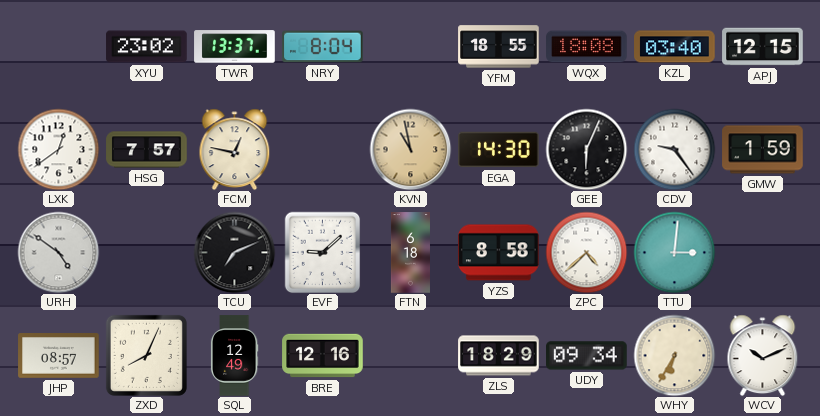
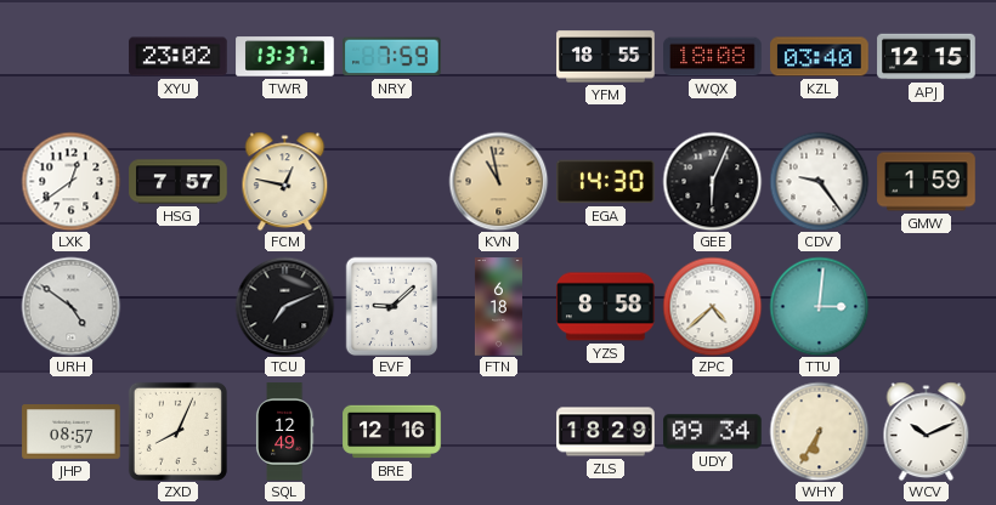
NRY: 8:04 -> 7:59
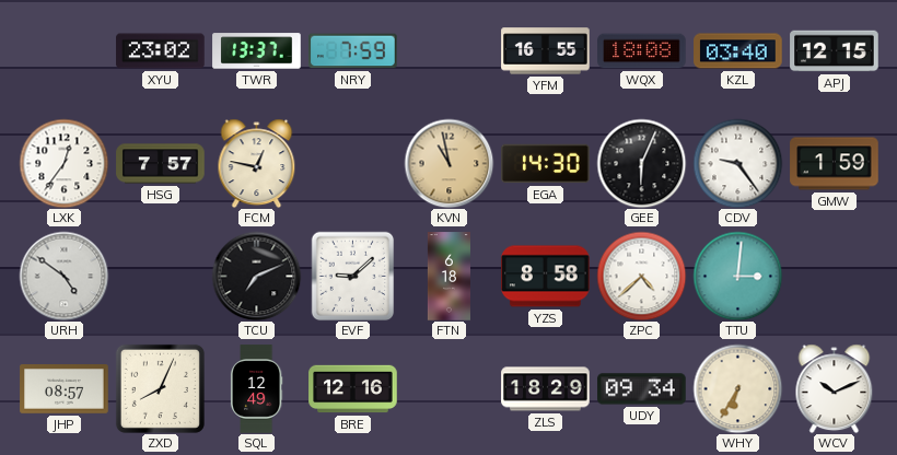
YFM: 18:55 -> 16:55
LXK: 12:39 -> 12:36
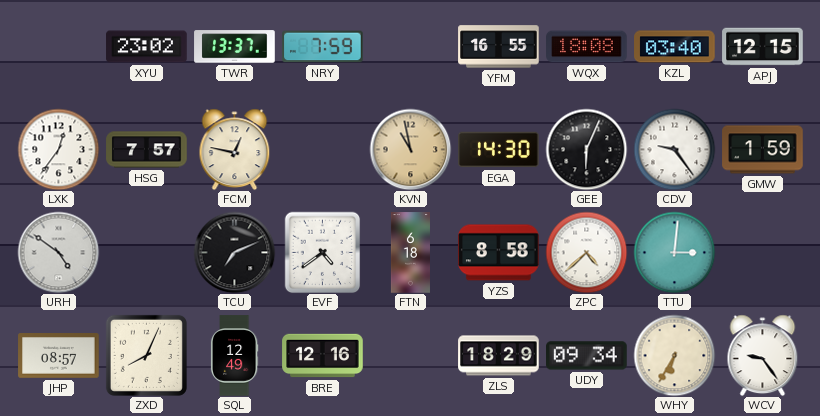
EVF: 9:08 -> 4:39
WCV: 10:11 -> 9:24
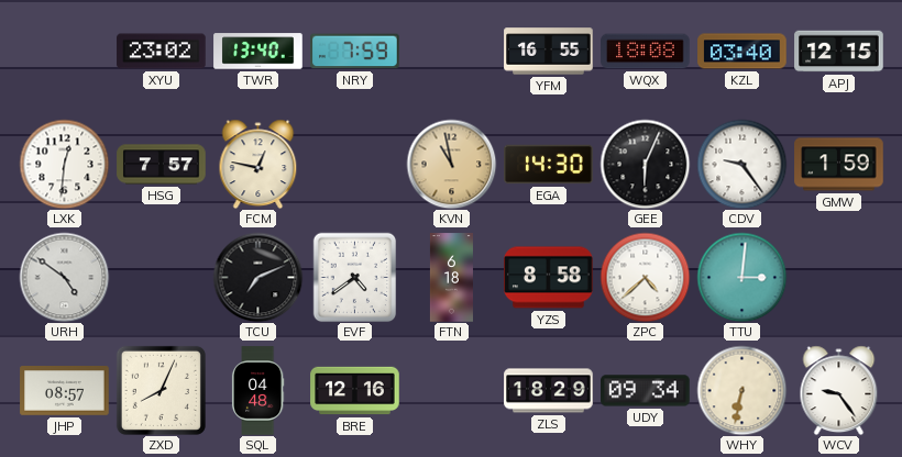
TWR: 13:37 -> 13:40
LXK: 12:36 -> 12:31
SQL: 12:49 -> 04:48
WHY: 6:35 -> 6:32
